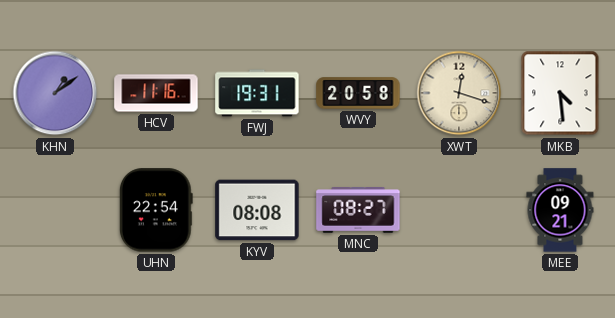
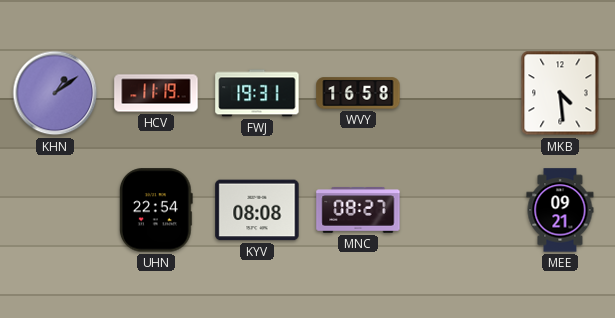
HCV: 11:16 -> 11:19
WVY: 20:58 -> 16:58
XWT: 12:18 -> none
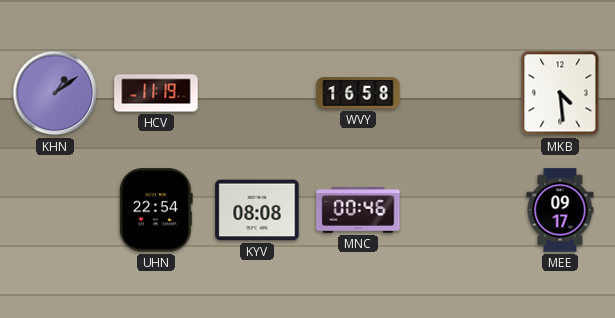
FWJ: 19:31 -> none
MNC: 08:27 -> 00:46
MEE: 09:21 -> 09:17
